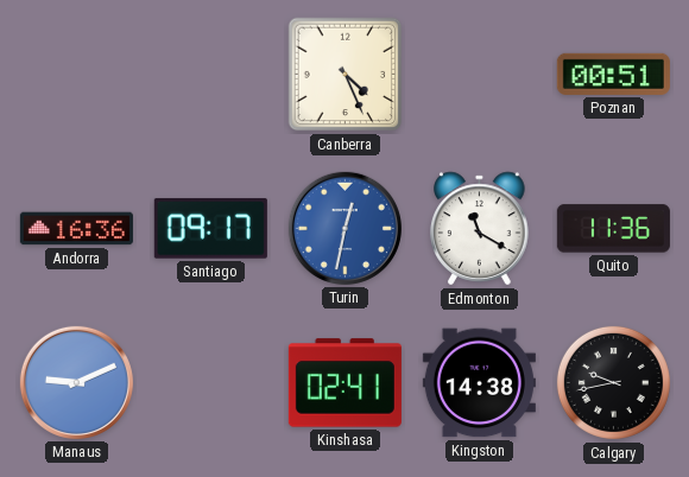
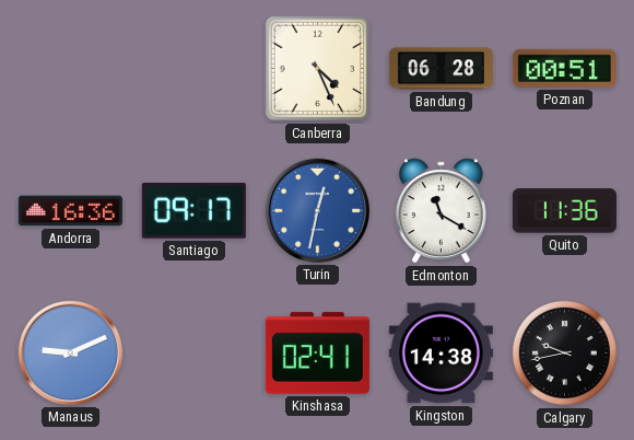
Bandung: none -> 06:28
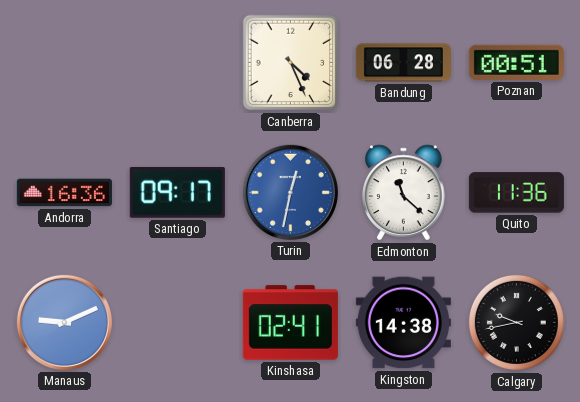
Edmonton: 11:20 -> 11:22
